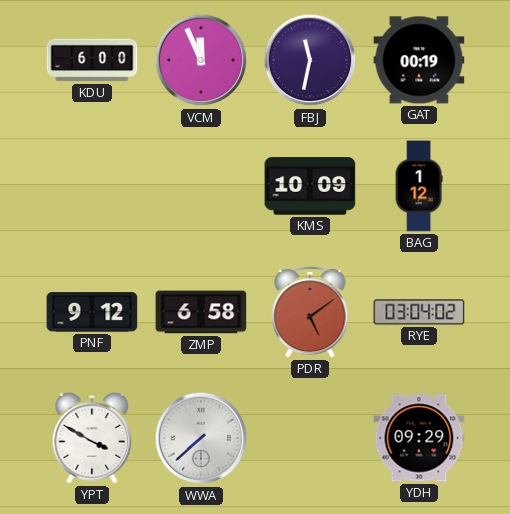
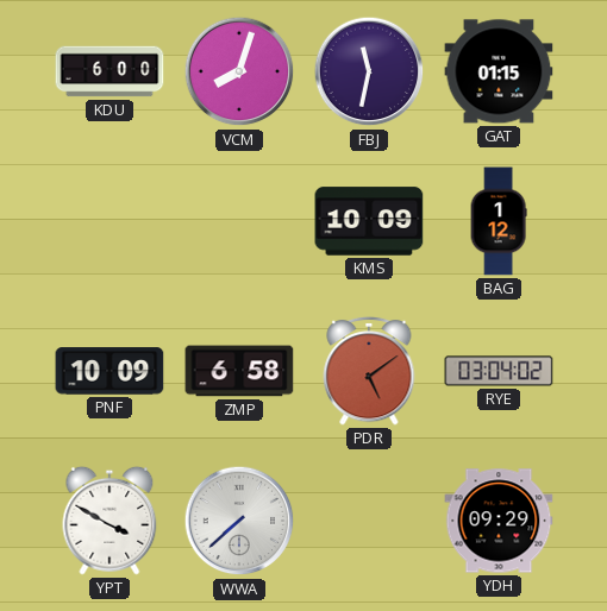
VCM: 11:56 -> 8:03
GAT: 00:19 -> 01:15
PNF: 9:12 -> 10:09
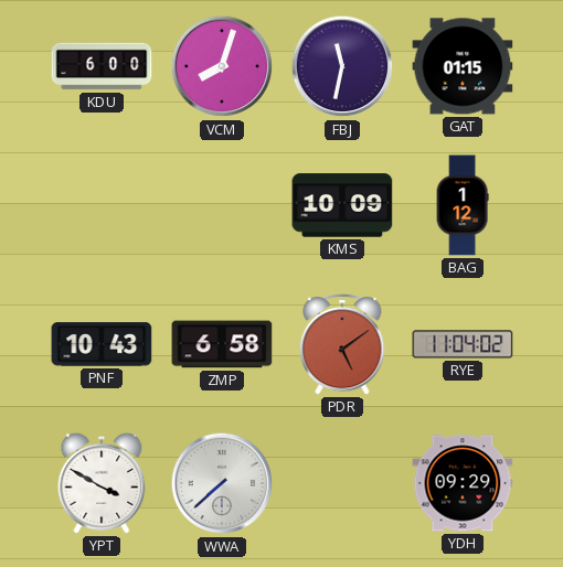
PNF: 10:09 -> 10:43
RYE: 03:04 -> 11:04
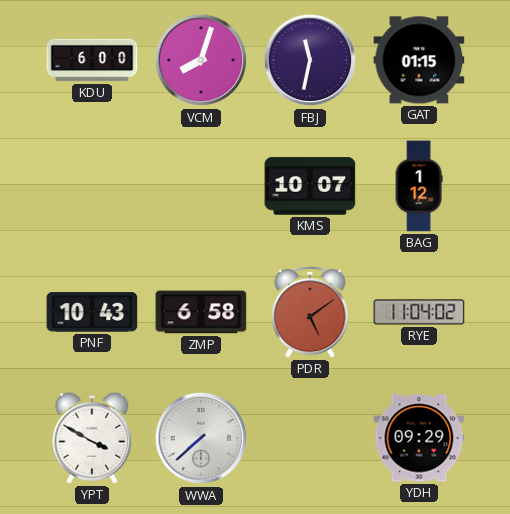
KMS: 10:09 -> 10:07
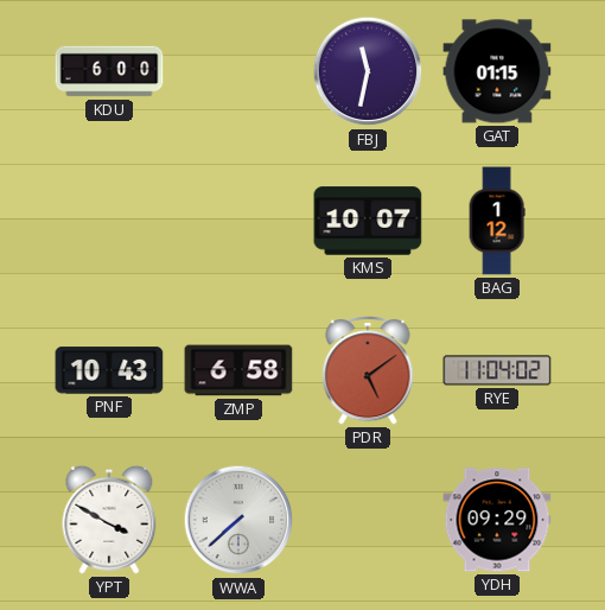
VCM: 8:03 -> none
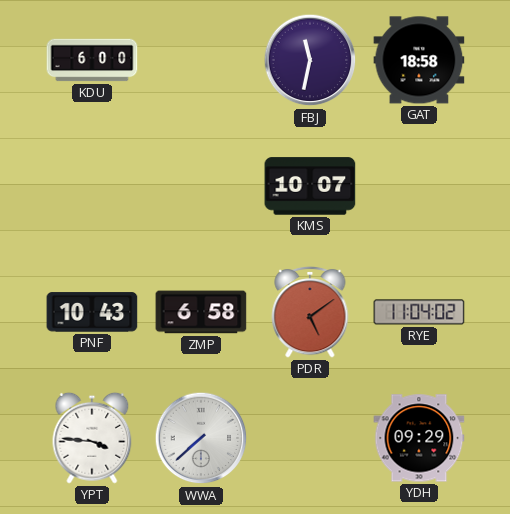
GAT: 01:15 -> 18:58
BAG: 1:12 -> none
YPT: 3:50 -> 3:46
